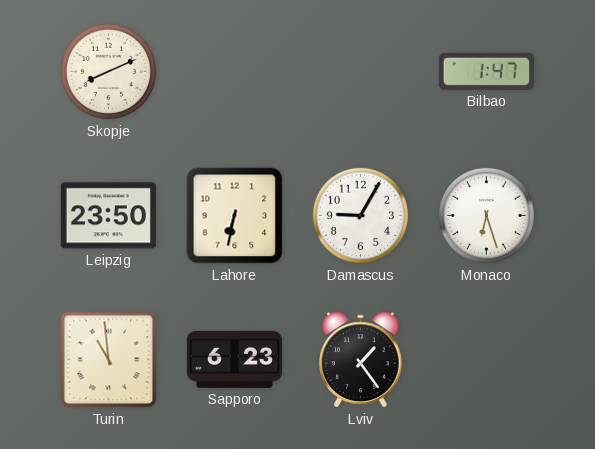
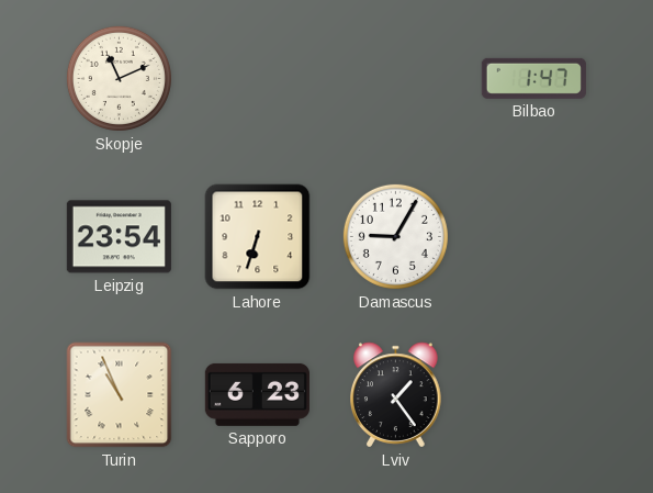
Skopje: 8:11 -> 11:11
Leipzig: 23:50 -> 23:54
Lahore: 6:32 -> 6:33
Monaco: 6:27 -> none
Turin: 10:59 -> 10:56
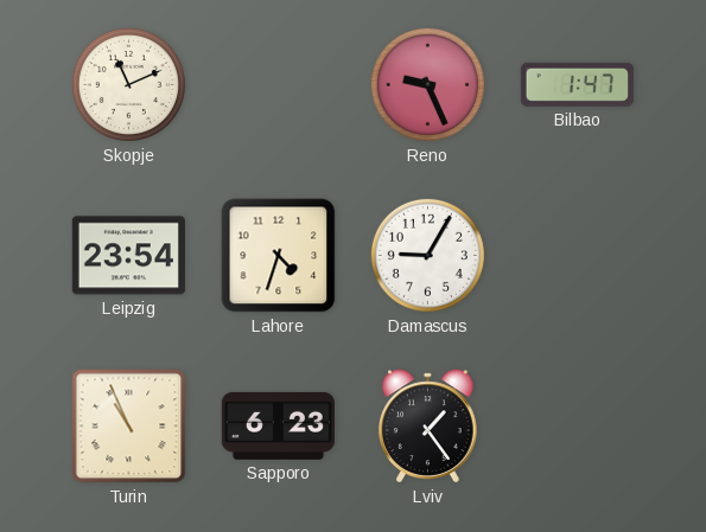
Reno: none -> 9:26
Lahore: 6:33 -> 4:33
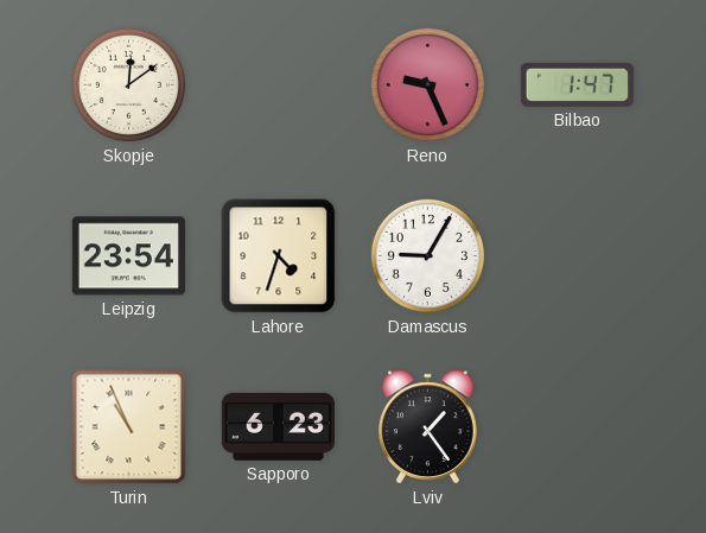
Skopje: 11:11 -> 12:09
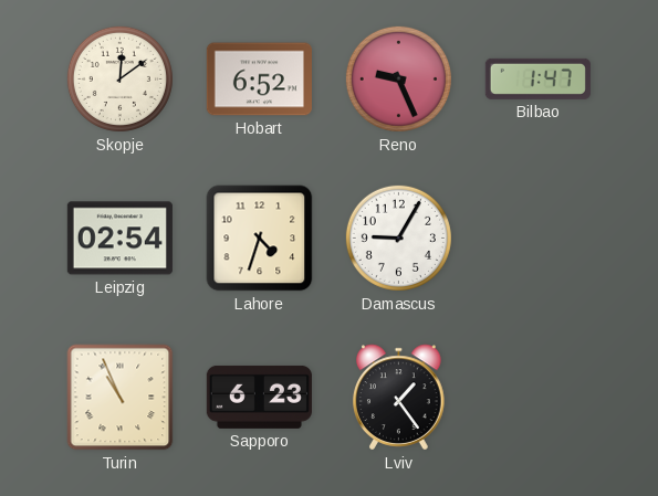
Hobart: none -> 6:52
Leipzig: 23:54 -> 02:54
